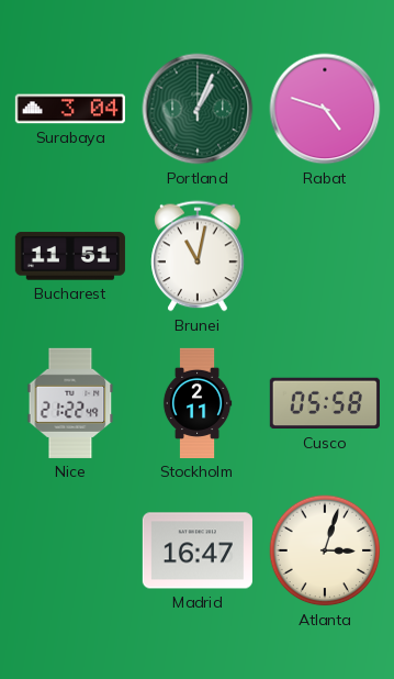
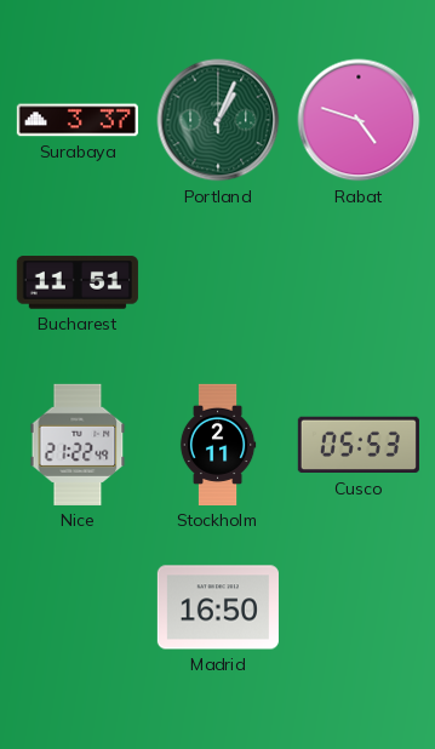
Surabaya: 3:04 -> 3:37
Brunei: 11:02 -> none
Cusco: 05:58 -> 05:53
Madrid: 16:47 -> 16:50
Atlanta: 3:03 -> none
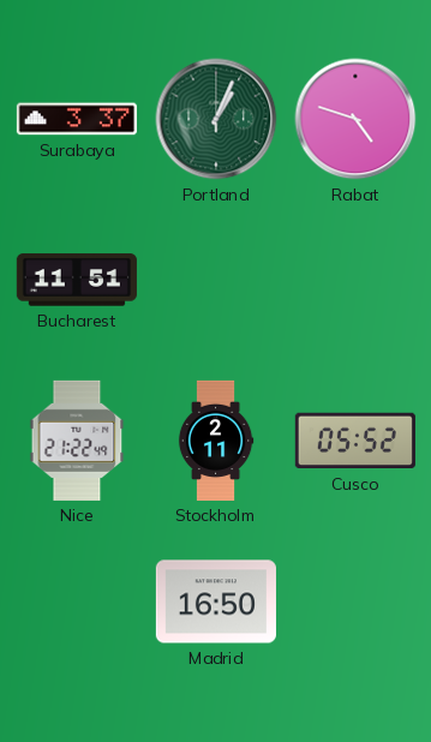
Cusco: 05:53 -> 05:52
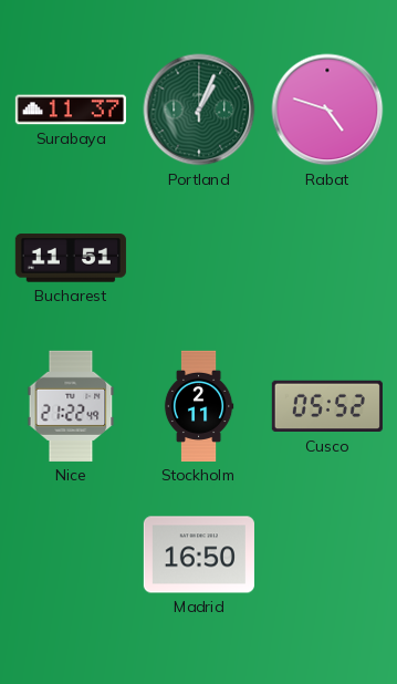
Surabaya: 3:37 -> 11:37
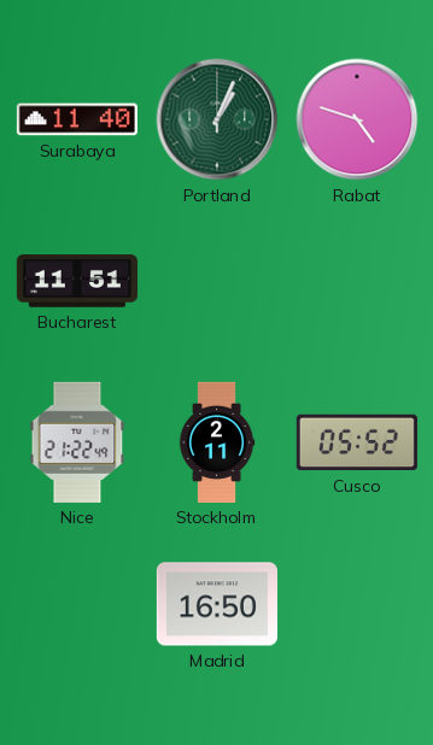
Surabaya: 11:37 -> 11:40
